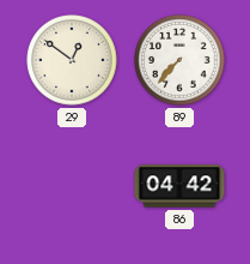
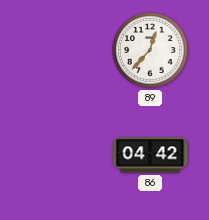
29: 12:51 -> none
89: 7:37 -> 12:37
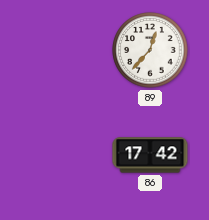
86: 04:42 -> 17:42
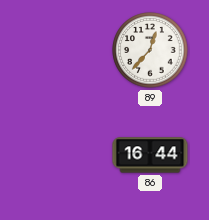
86: 17:42 -> 16:44
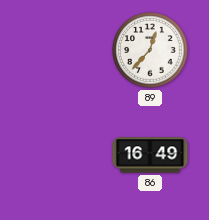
86: 16:44 -> 16:49
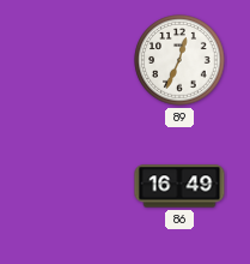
89: 12:37 -> 12:34
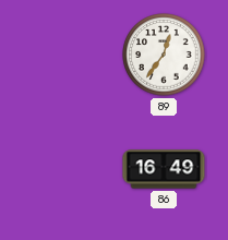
89: 12:34 -> 12:36
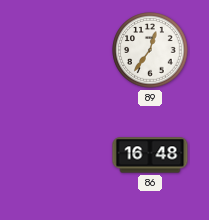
86: 16:49 -> 16:48
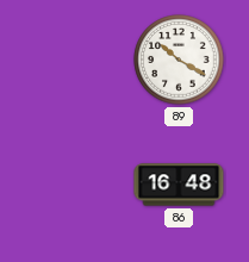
89: 12:36 -> 10:20
